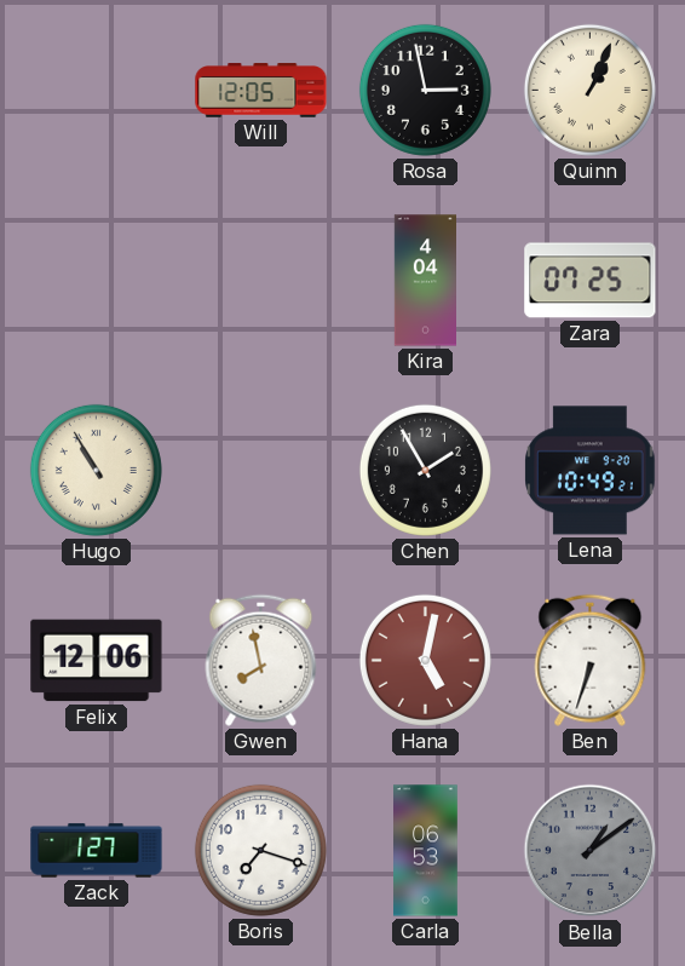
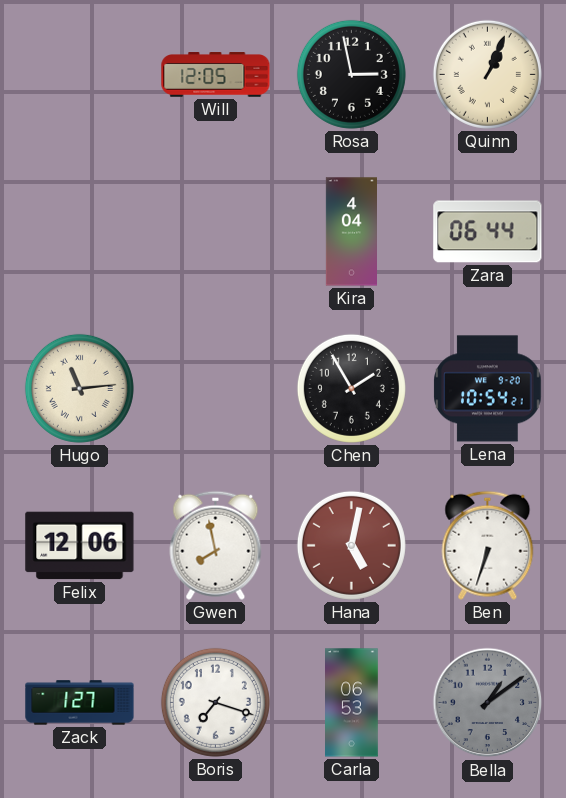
Zara: 07:25 -> 06:44
Hugo: 10:55 -> 11:14
Lena: 10:49 -> 10:54
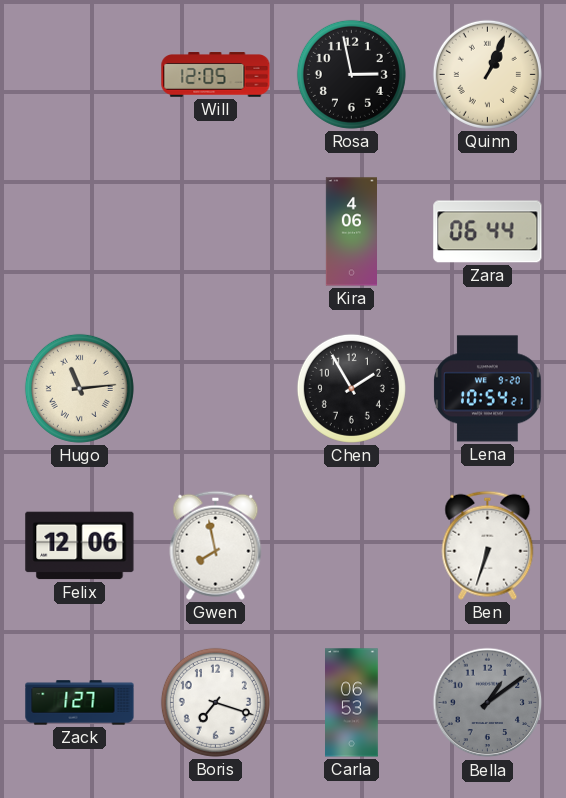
Kira: 4:04 -> 4:06
Hana: 5:02 -> none
